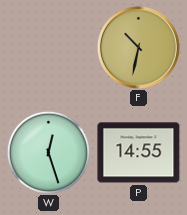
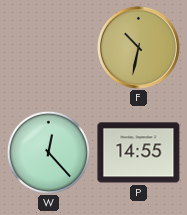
W: 12:27 -> 12:23
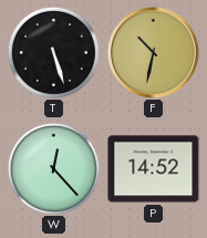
T: none -> 5:27
P: 14:55 -> 14:52
